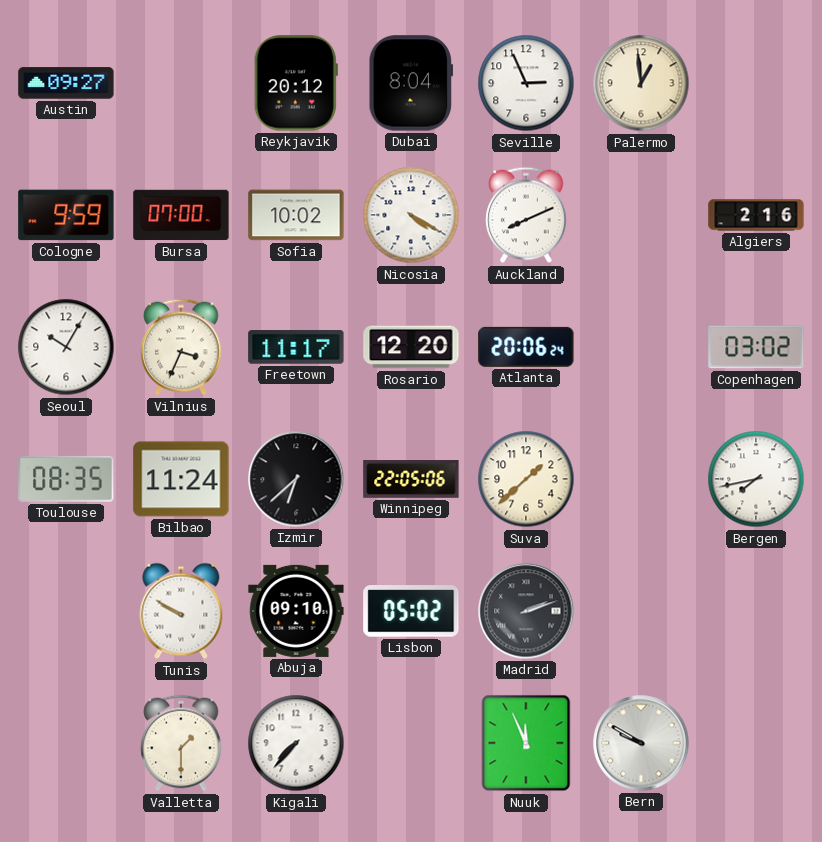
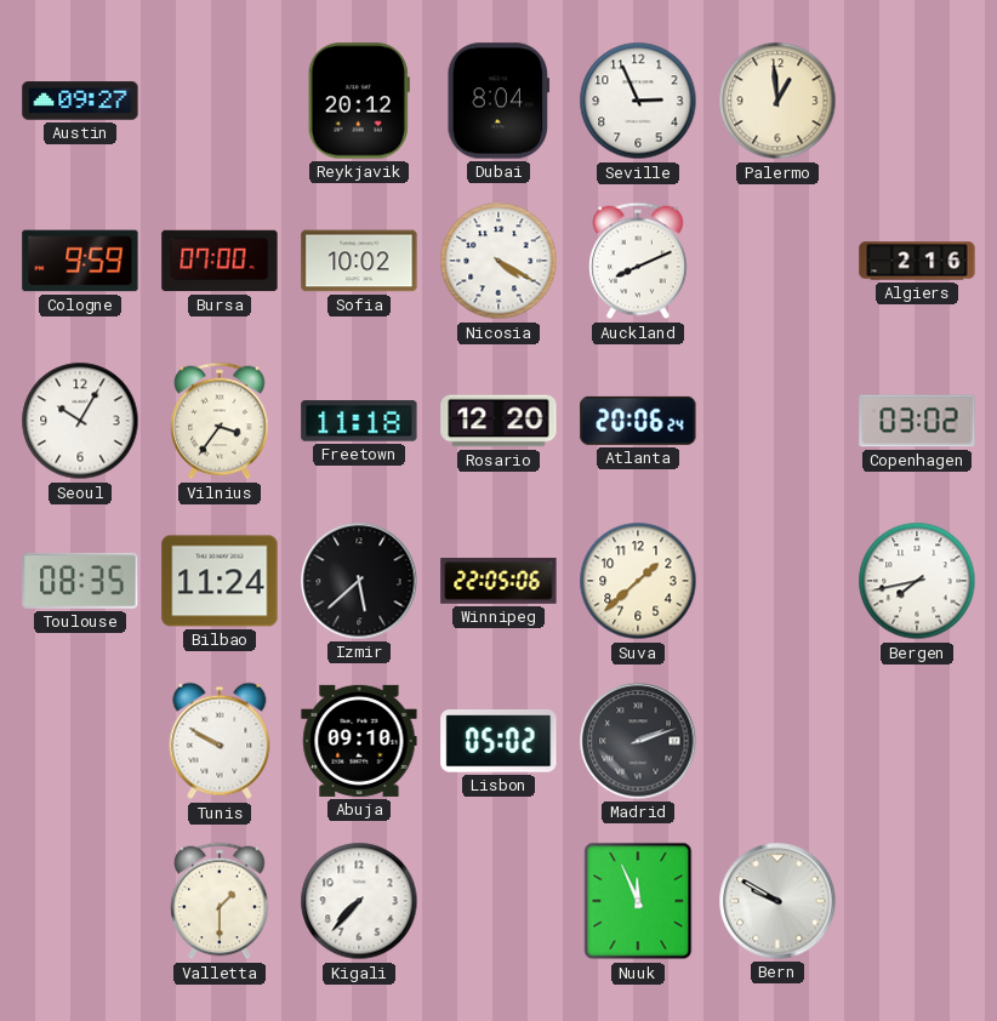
Vilnius: 3:34 -> 3:36
Freetown: 11:17 -> 11:18
Izmir: 6:38 -> 5:38
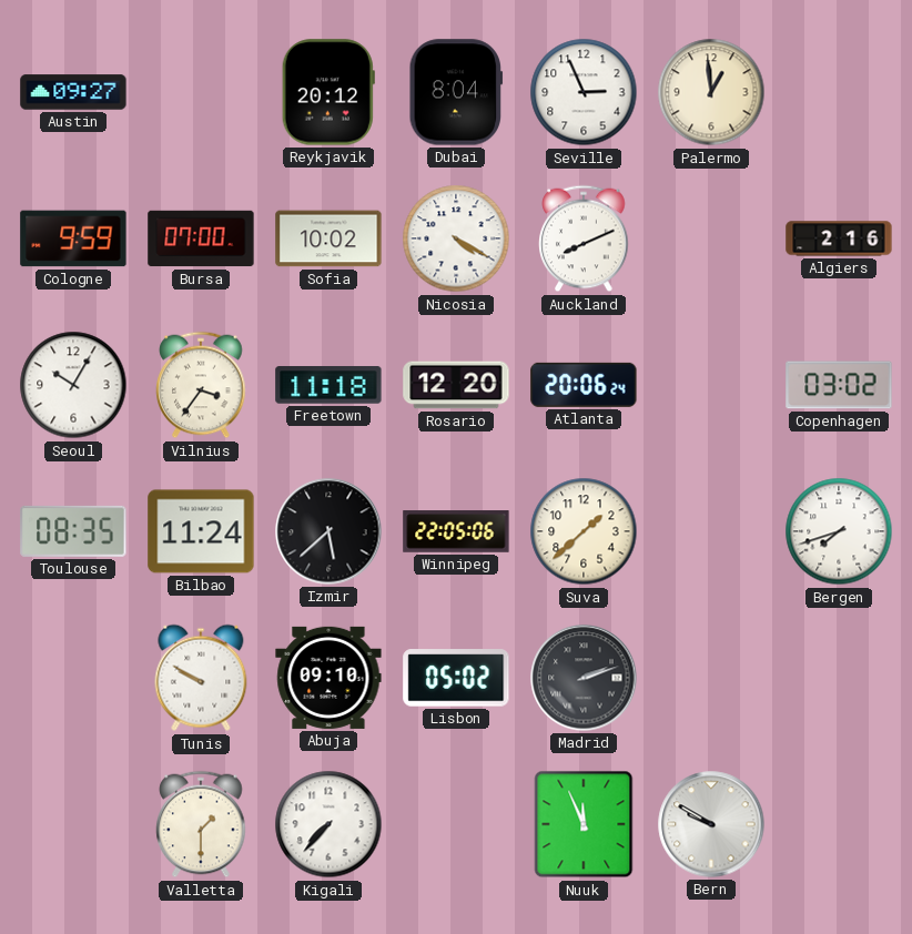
Bergen: 7:43 -> 7:42
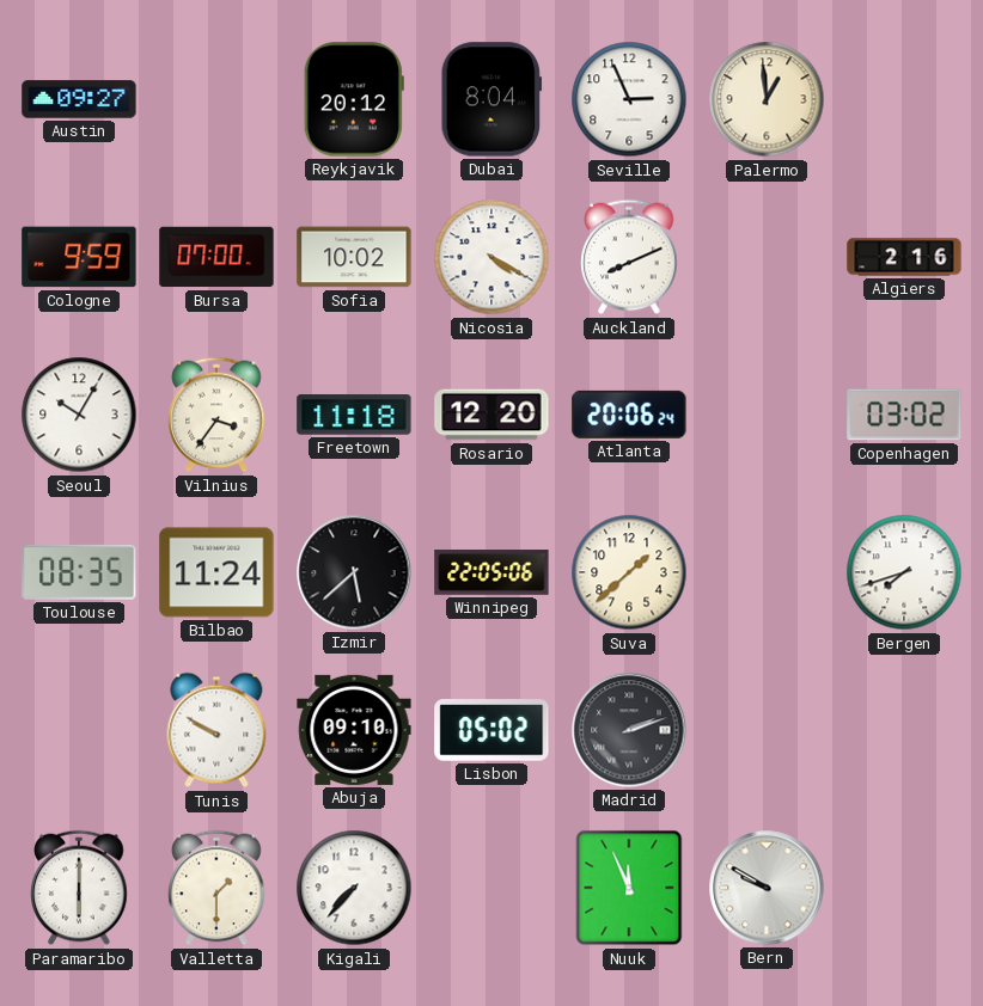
Paramaribo: none -> 6:00
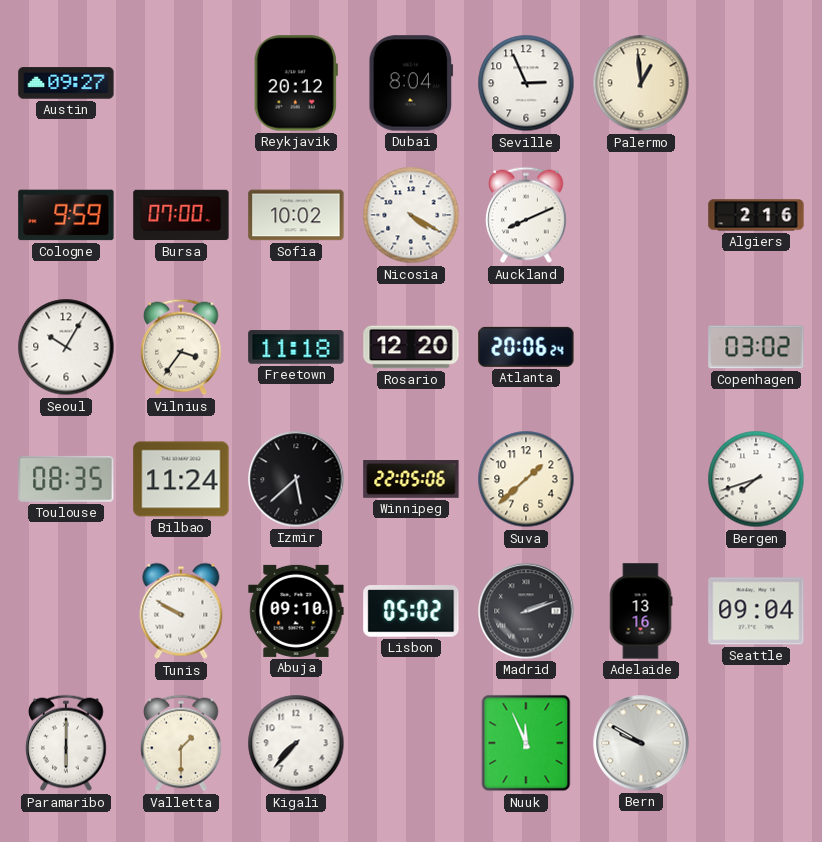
Adelaide: none -> 13:16
Seattle: none -> 09:04
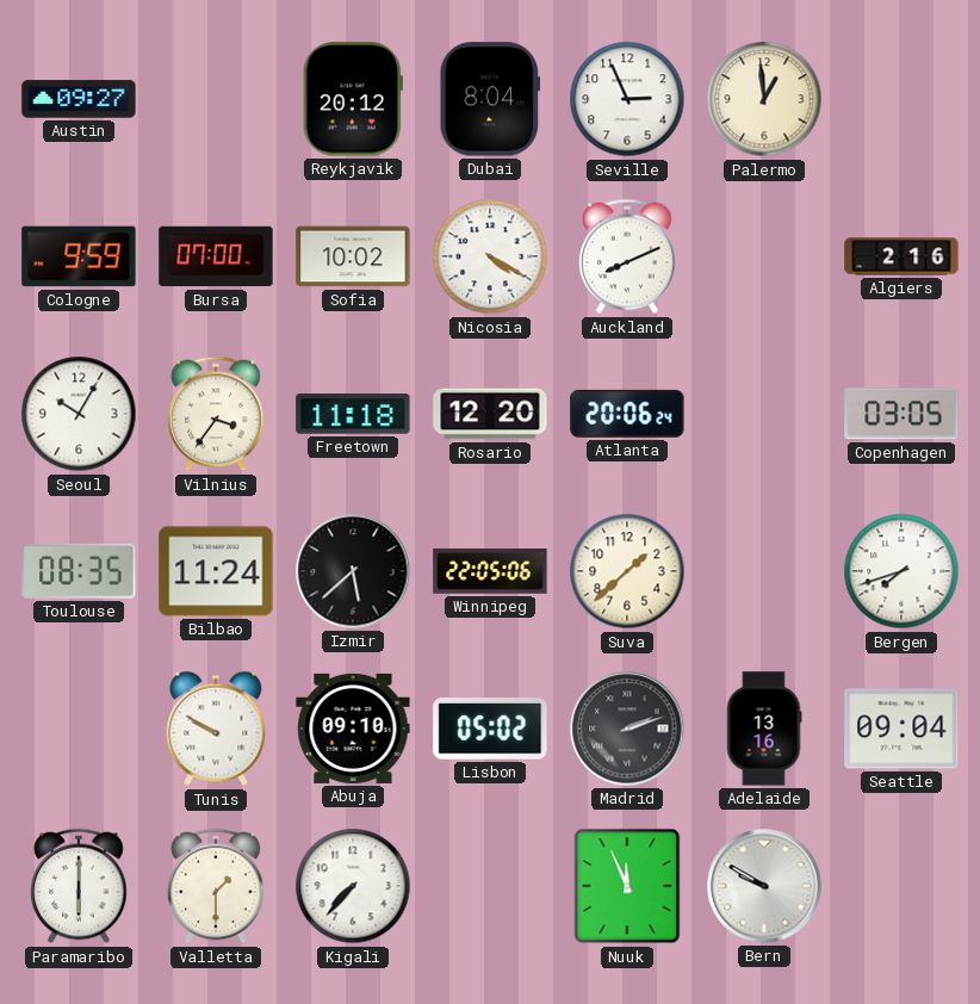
Copenhagen: 03:02 -> 03:05
